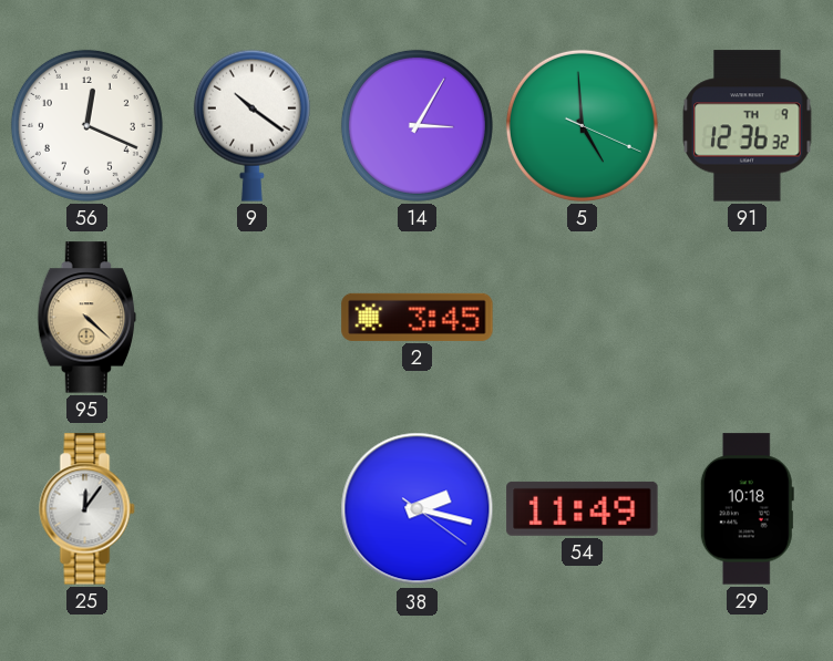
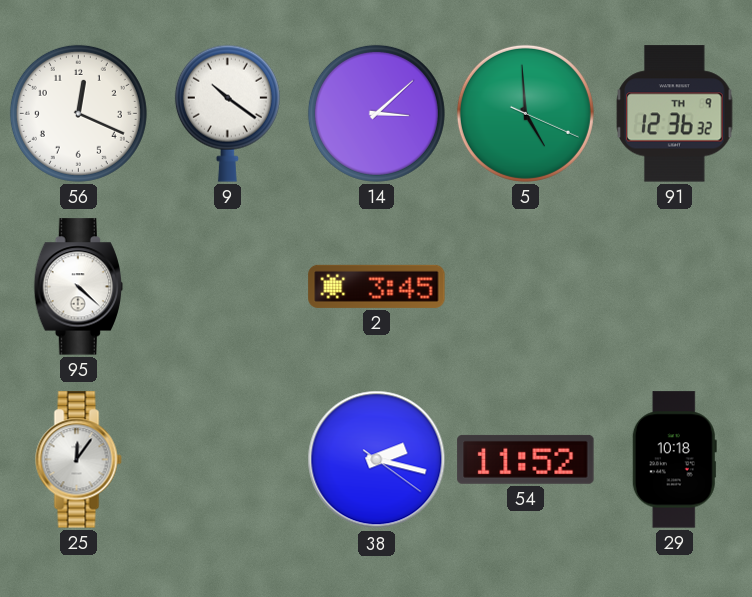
14: 3:05 -> 3:08
95 dial: champagne -> white
54: 11:49 -> 11:52
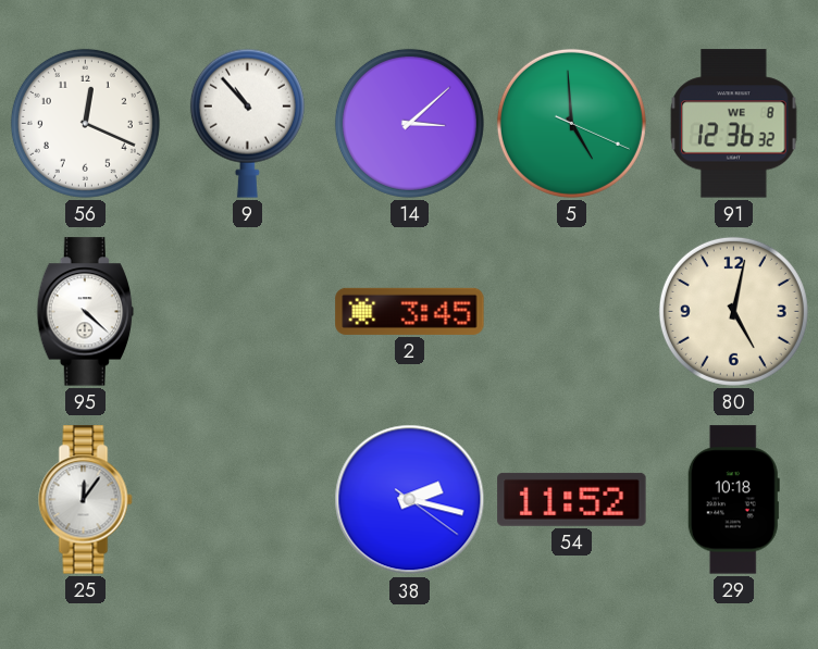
9: 10:21 -> 10:53
91 date: TH 9 -> WE 8
80: none -> 5:02
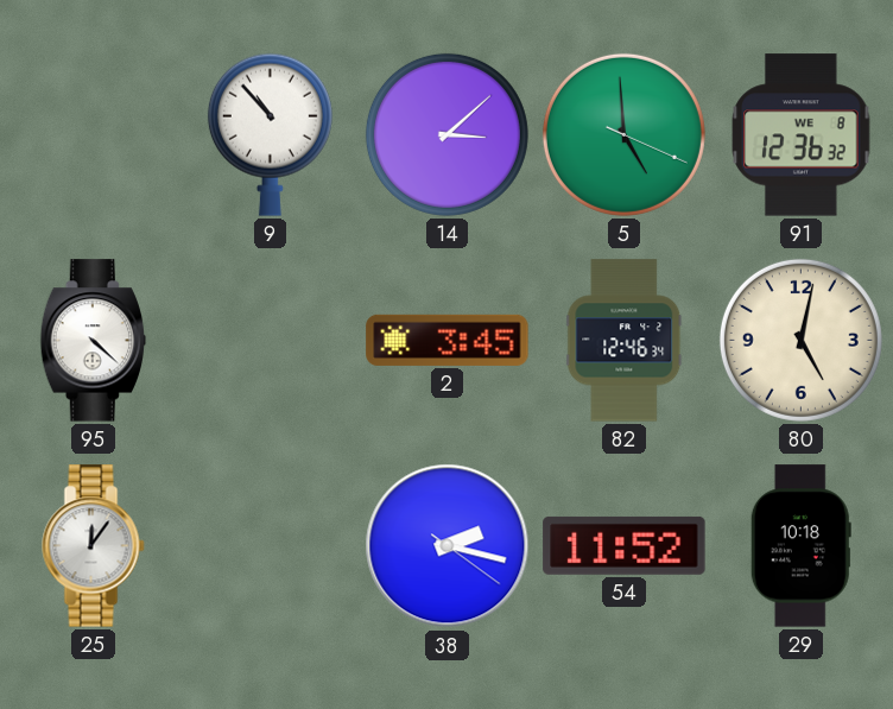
56: 12:19 -> none
82: none -> 12:46
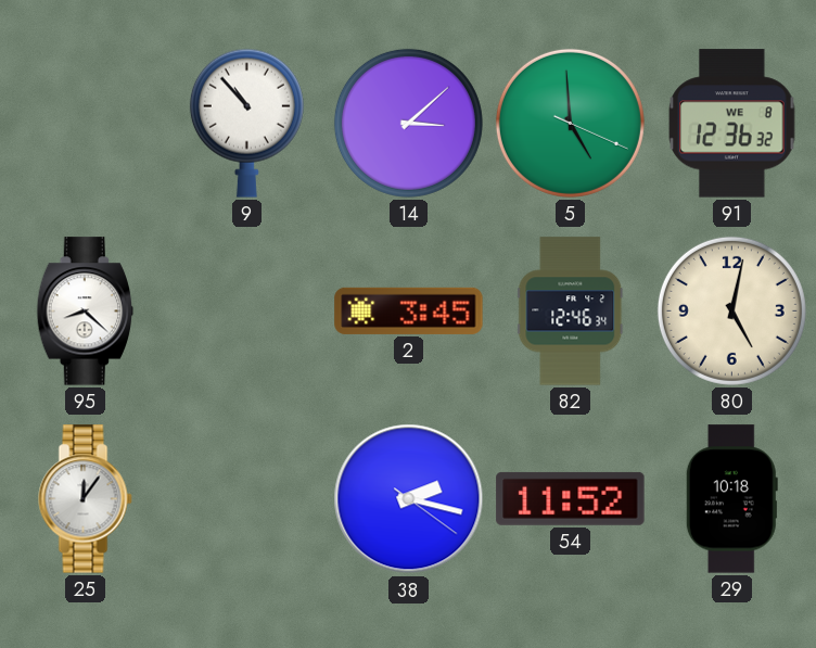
95: 4:22 -> 8:22
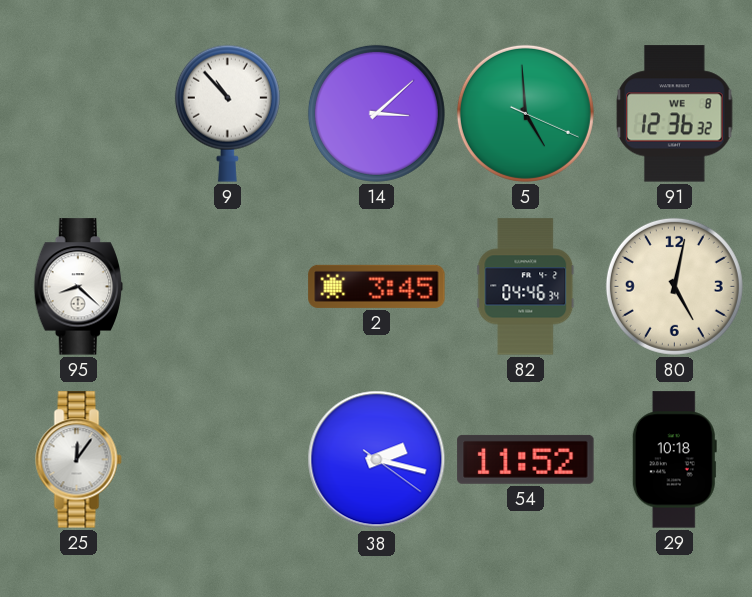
82: 12:46 -> 04:46
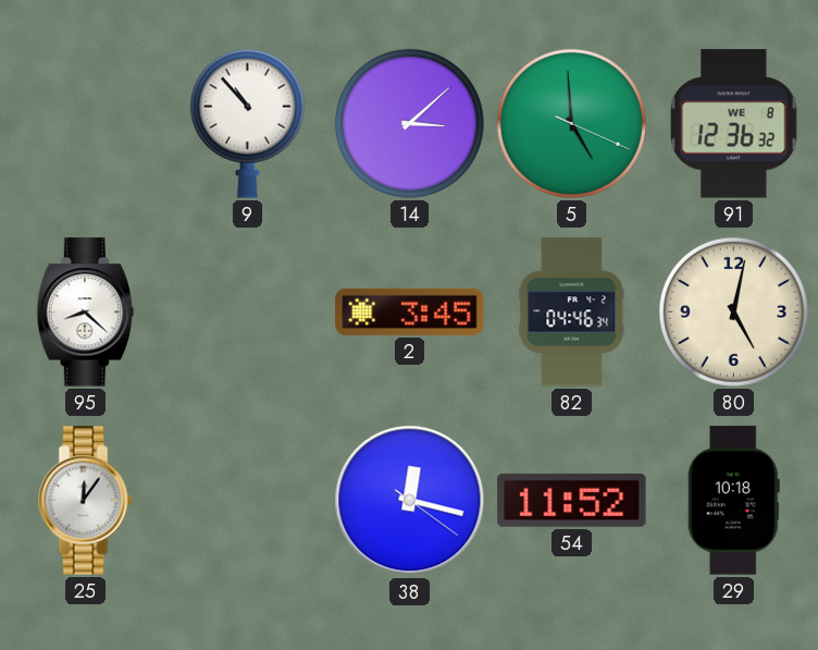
38: 2:17 -> 12:17
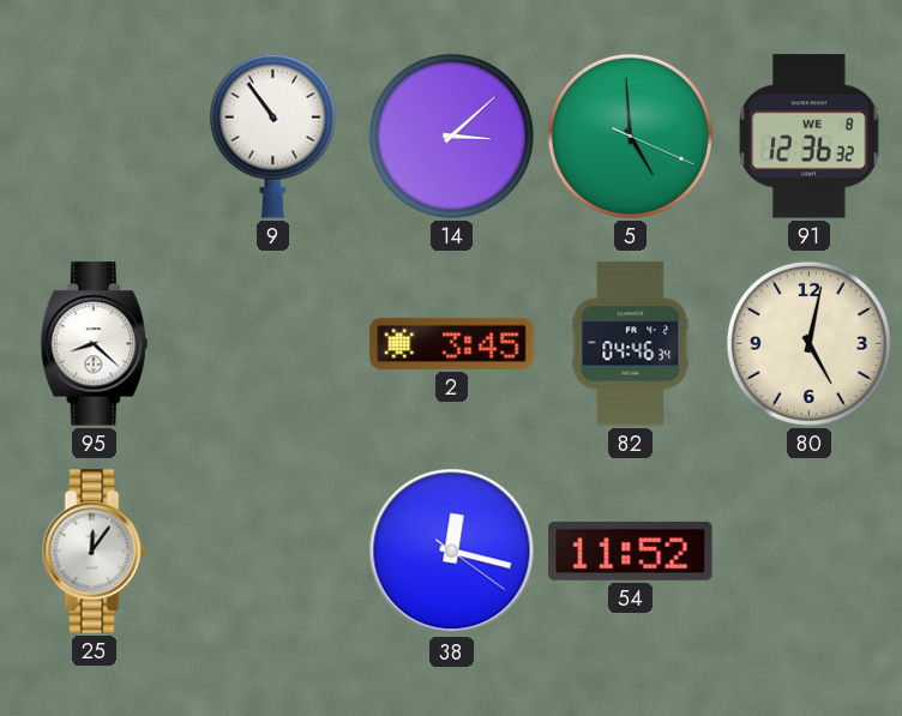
9: 10:53 -> 10:54
29: 10:18 -> none
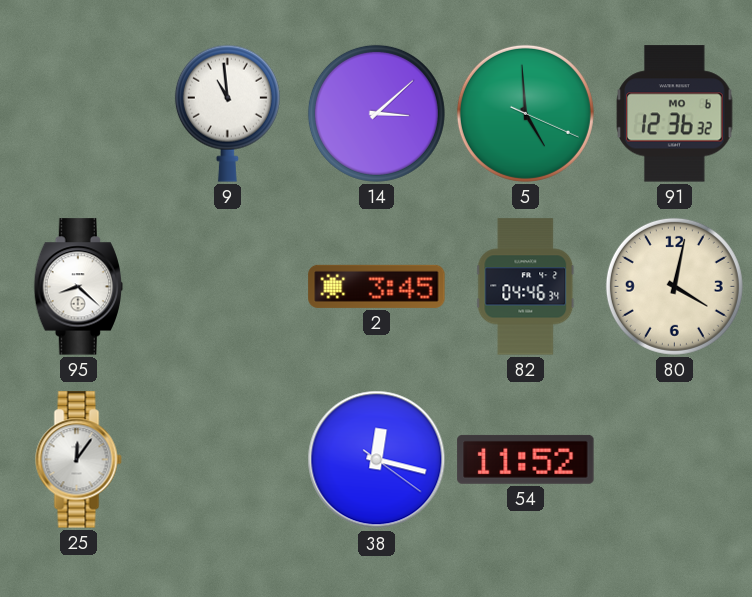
9: 10:54 -> 10:59
91 date: WE 8 -> MO 6
80: 5:02 -> 4:02
